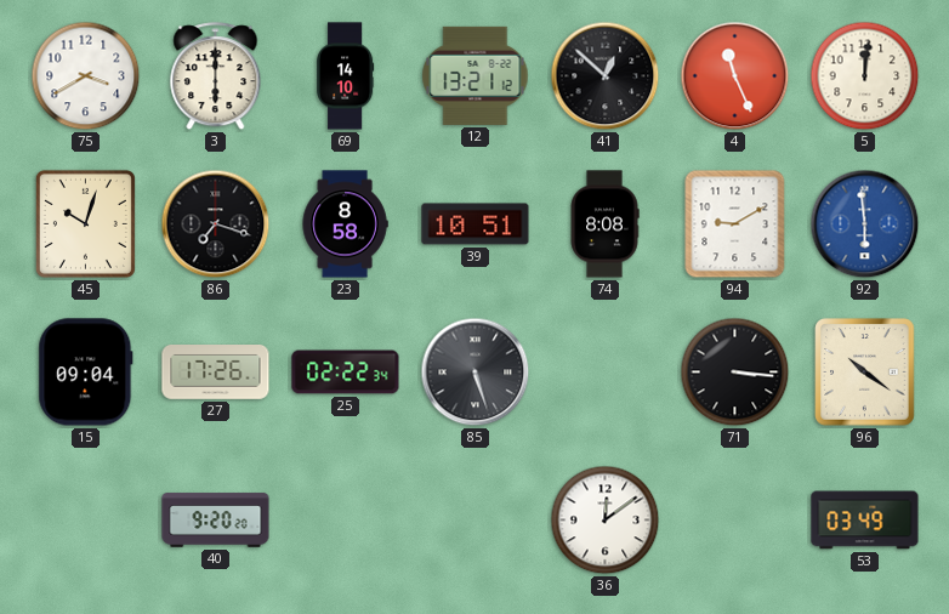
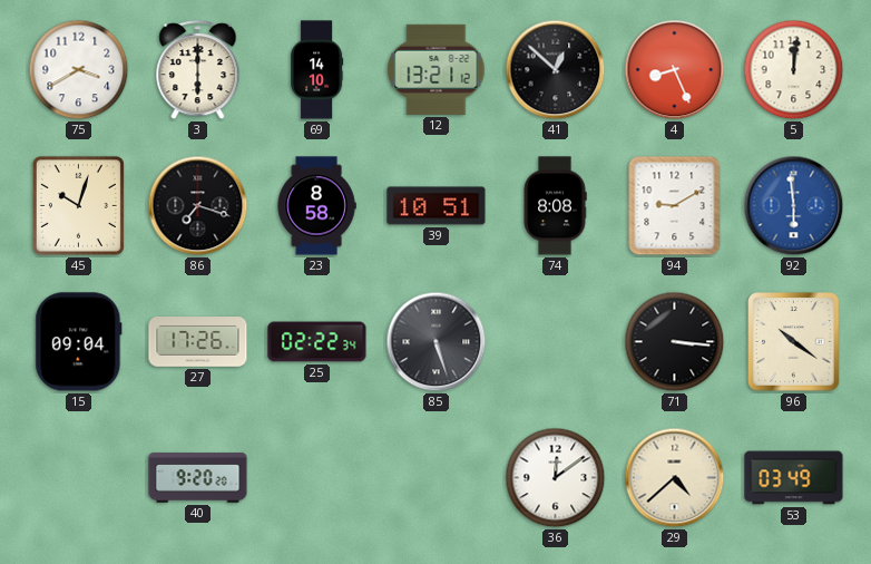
4: 11:26 -> 8:26
29: none -> 4:38
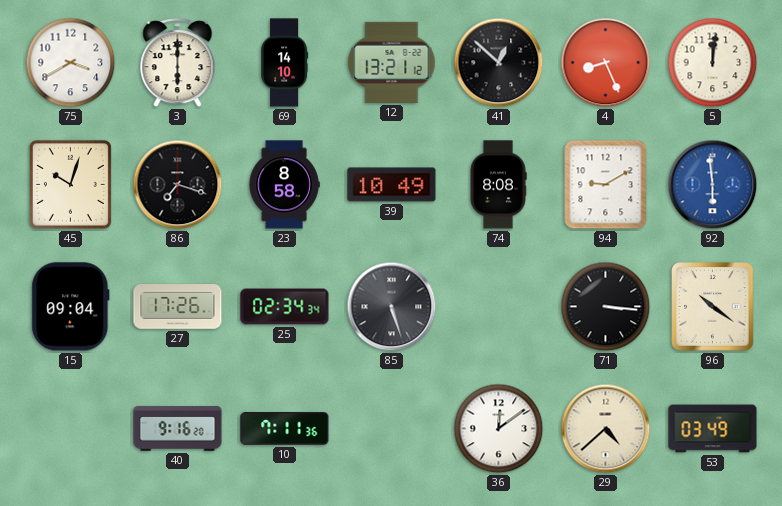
39: 10:51 -> 10:49
25: 02:22 -> 02:34
40: 9:20 -> 9:16
10: none -> 7:11
